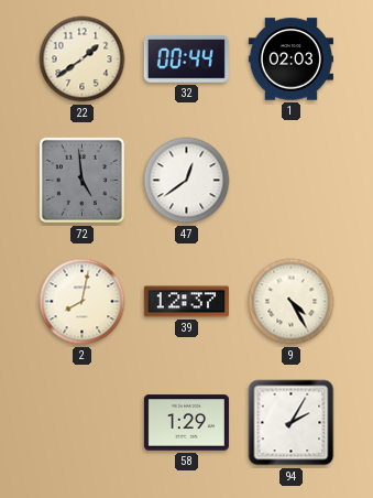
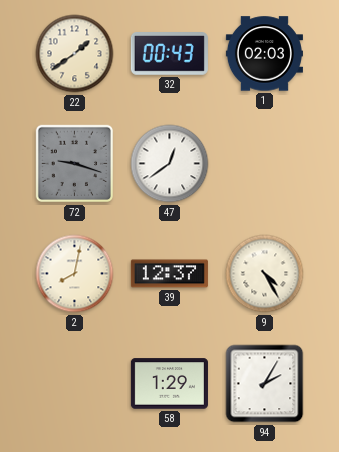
32: 00:44 -> 00:43
72: 4:59 -> 9:18
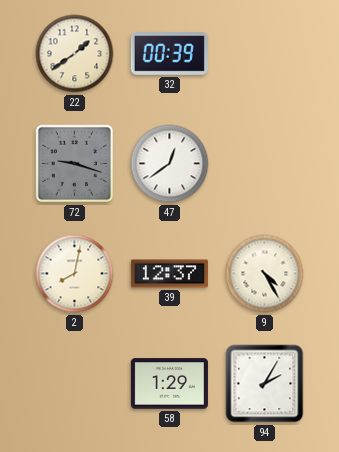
32: 00:43 -> 00:39
1: 02:03 -> none
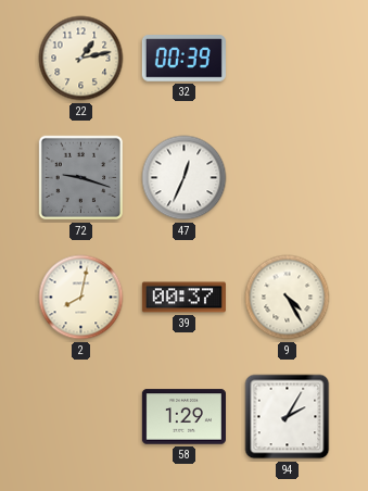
22: 1:39 -> 1:13
47: 12:39 -> 12:34
39: 12:37 -> 00:37
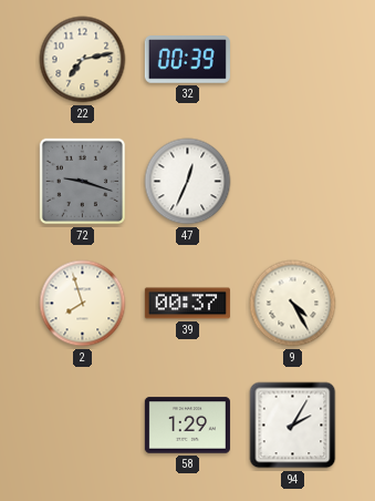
22: 1:13 -> 7:13
2: 8:02 -> 7:57
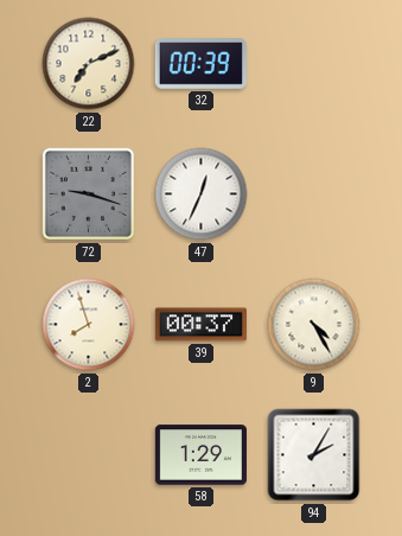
22: 7:13 -> 7:11
